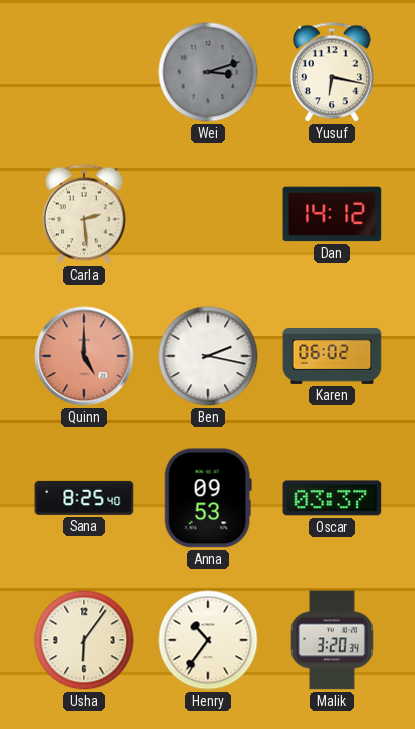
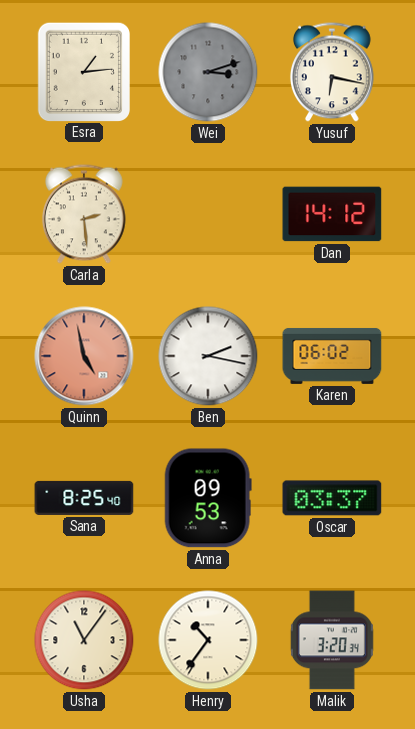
Esra: none -> 1:14
Quinn: 5:00 -> 4:58
Usha: 6:06 -> 11:06
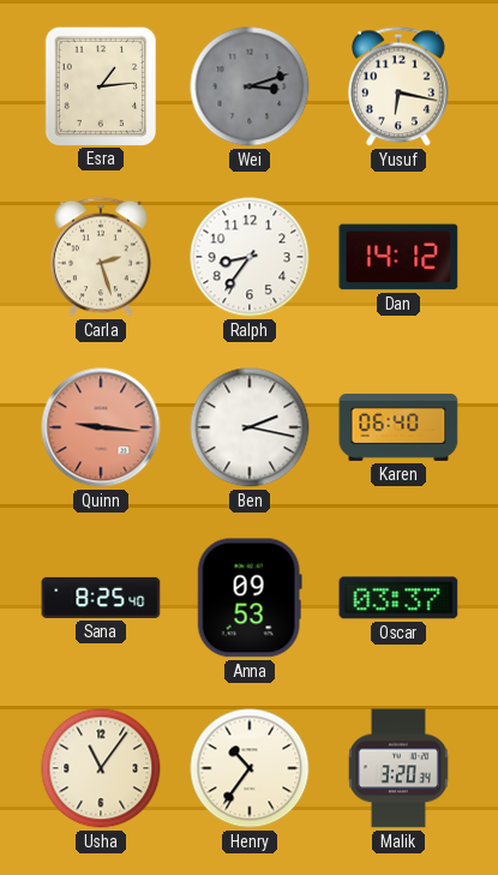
Carla: 2:29 -> 2:27
Ralph: none -> 8:36
Quinn: 4:58 -> 9:16
Karen: 06:02 -> 06:40
